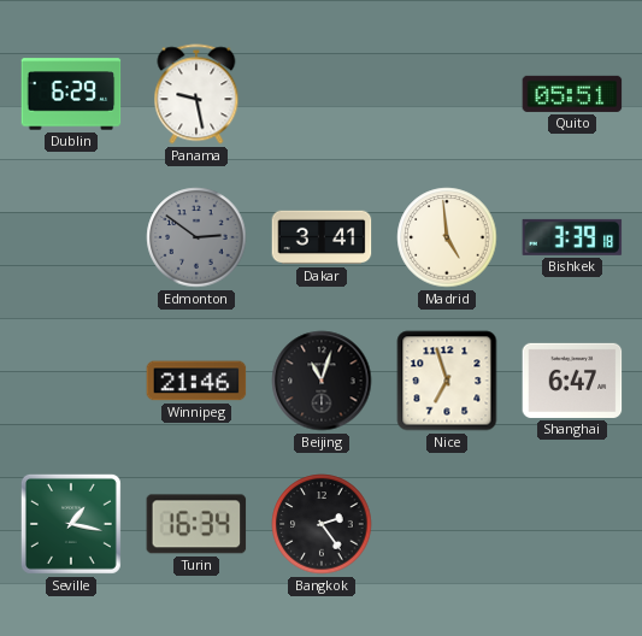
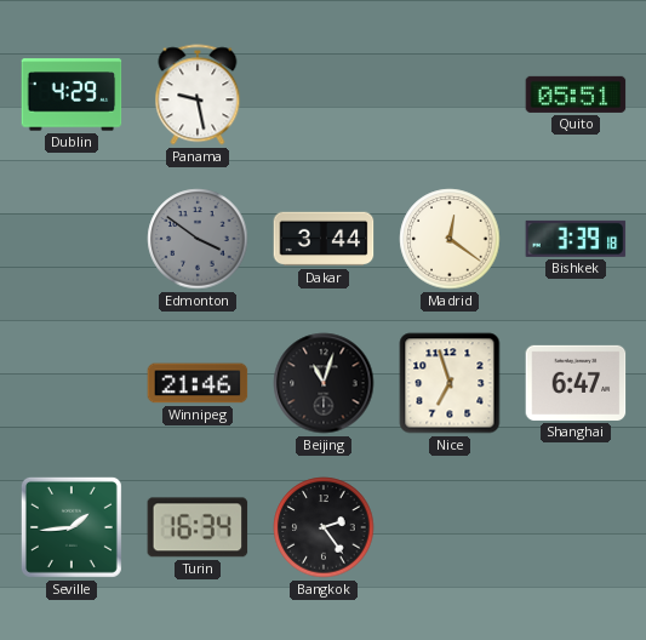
Dublin: 6:29 -> 4:29
Edmonton: 2:51 -> 3:51
Dakar: 3:41 -> 3:44
Madrid: 4:59 -> 12:21
Seville: 1:17 -> 1:44
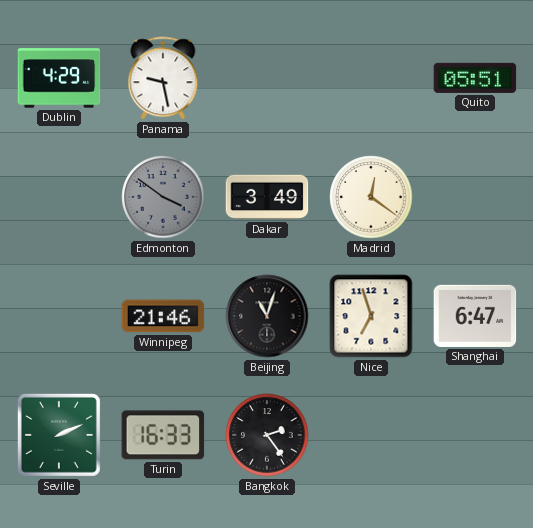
Dakar: 3:44 -> 3:49
Bishkek: 3:39 -> none
Seville: 1:44 -> 2:11
Turin: 16:34 -> 16:33
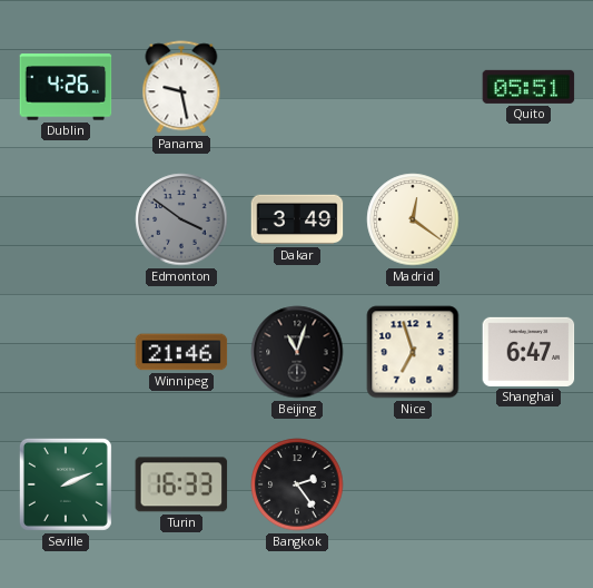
Dublin: 4:29 -> 4:26
